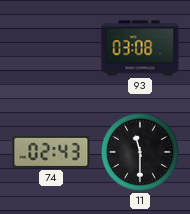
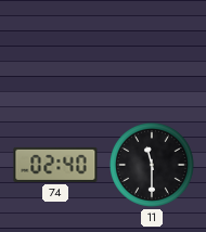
93: 03:08 -> none
74: 02:43 -> 02:40
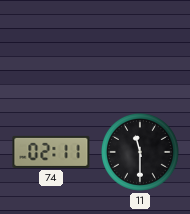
74: 02:40 -> 02:11
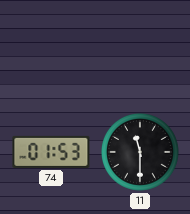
74: 02:11 -> 01:53
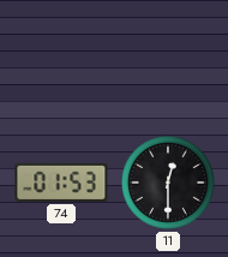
11: 11:30 -> 12:30
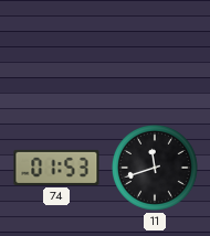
11: 12:30 -> 11:42
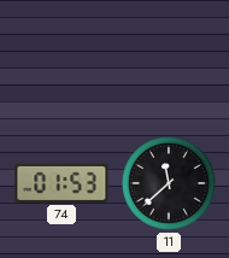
11: 11:42 -> 11:38
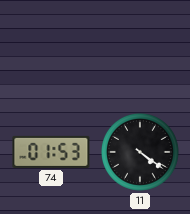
11: 11:38 -> 4:21
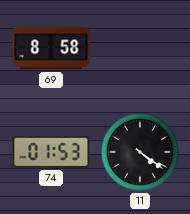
69: none -> 8:58
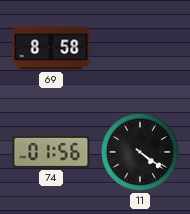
74: 01:53 -> 01:56
